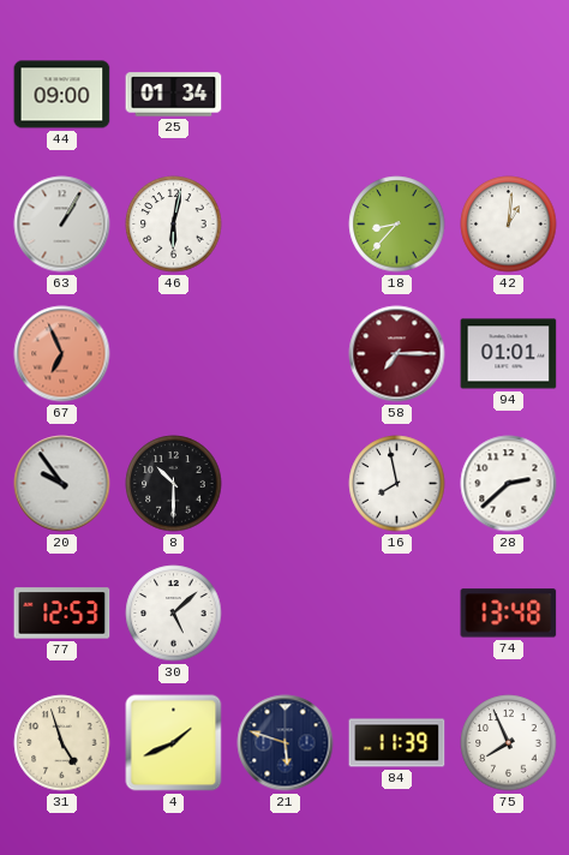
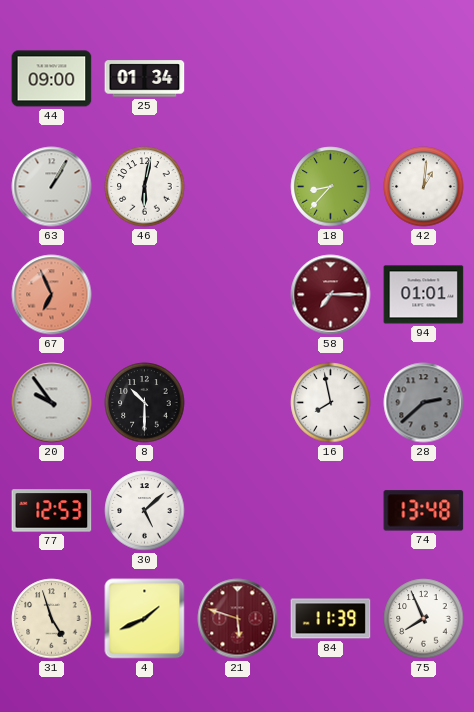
28 dial: white -> grey
21 dial: navy -> burgundy
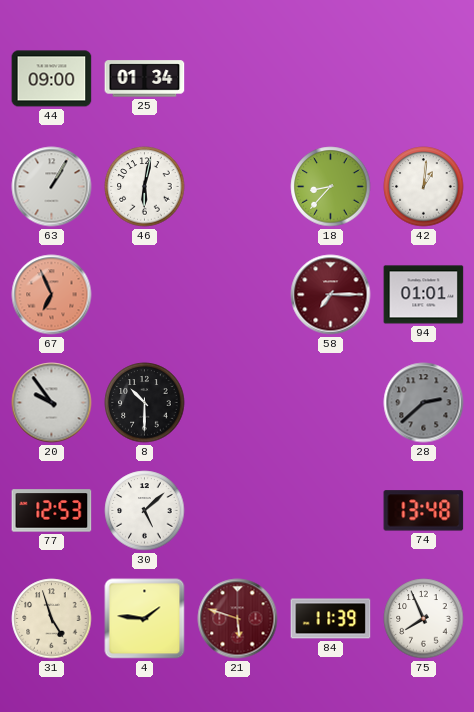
16: 7:58 -> none
4: 1:41 -> 1:46
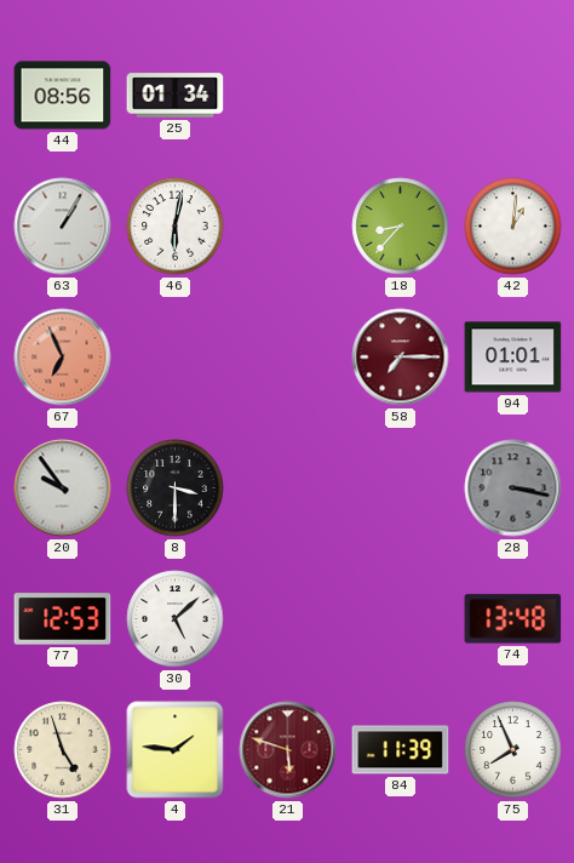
44: 09:00 -> 08:56
8: 10:30 -> 3:30
28: 2:38 -> 3:17
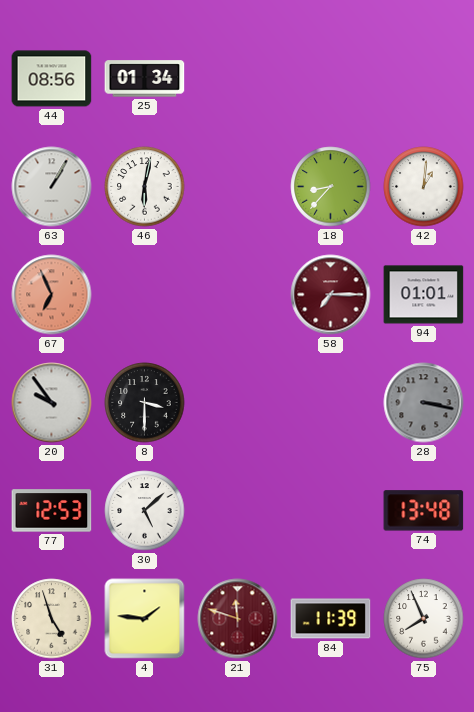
21: 5:48 -> 11:48
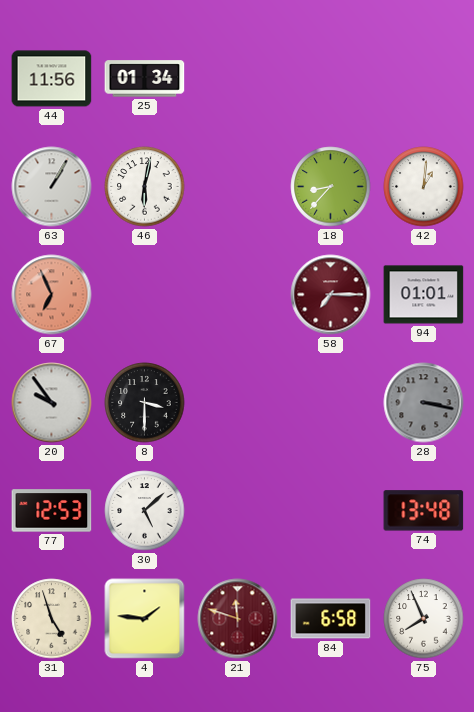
44: 08:56 -> 11:56
84: 11:39 -> 6:58
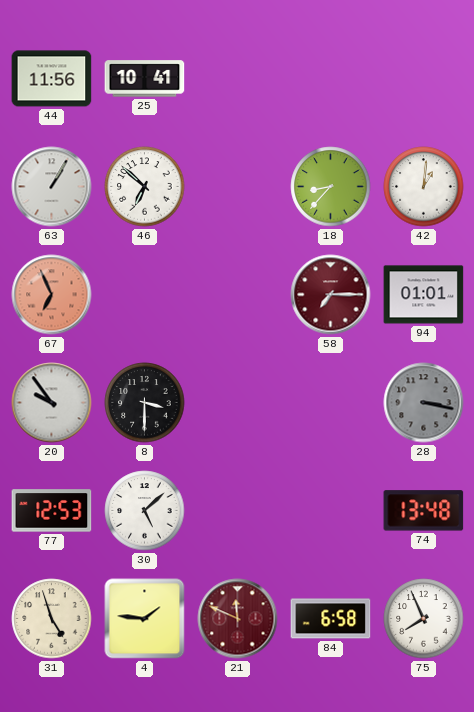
25: 01:34 -> 10:41
46: 6:02 -> 6:52
21: 11:48 -> 11:49
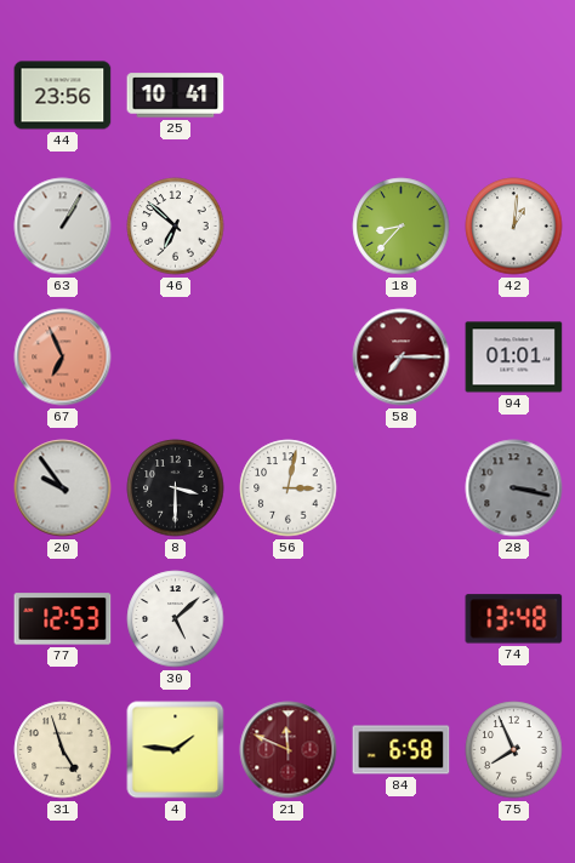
44: 11:56 -> 23:56
56: none -> 3:02
